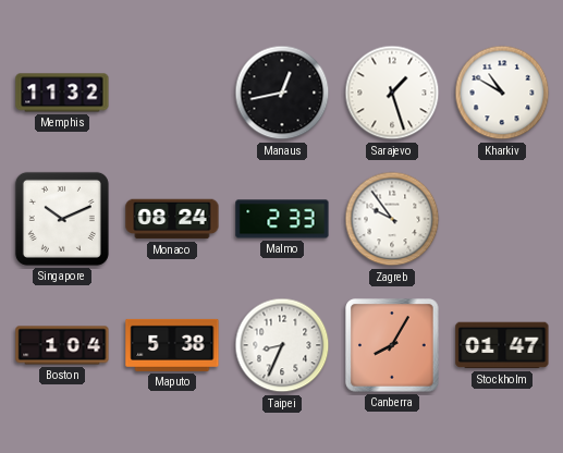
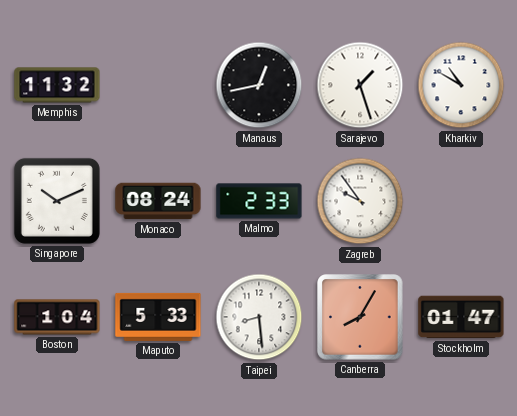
Maputo: 5:38 -> 5:33
Taipei: 8:34 -> 8:29
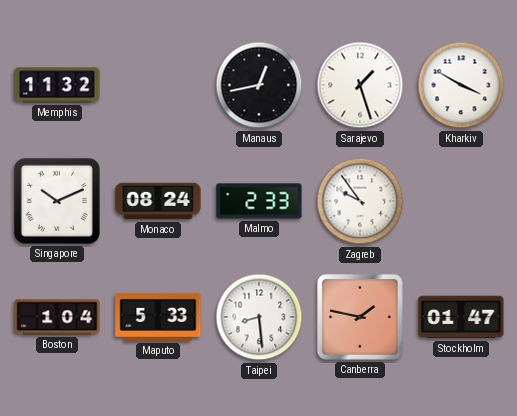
Kharkiv: 10:50 -> 3:50
Canberra: 8:05 -> 1:47
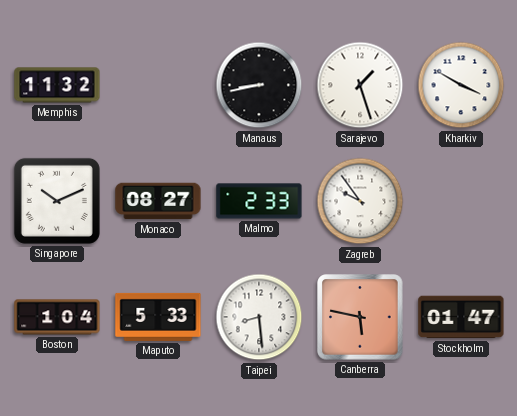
Manaus: 12:43 -> 8:43
Monaco: 08:24 -> 08:27
Canberra: 1:47 -> 5:47
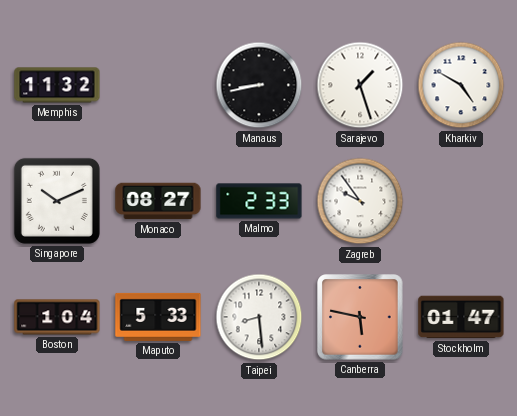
Kharkiv: 3:50 -> 4:50
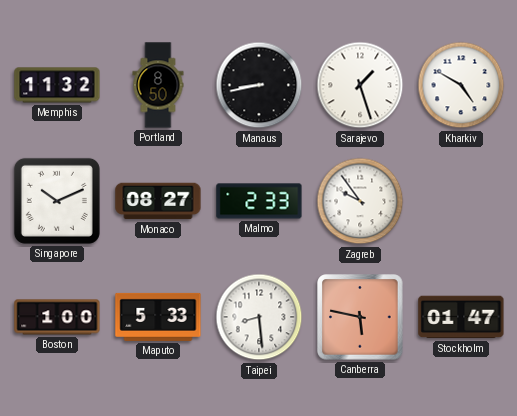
Portland: none -> 8:50
Boston: 1:04 -> 1:00
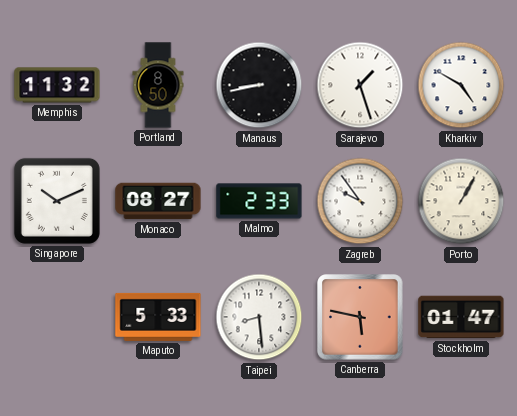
Porto: none -> 1:05
Boston: 1:00 -> none
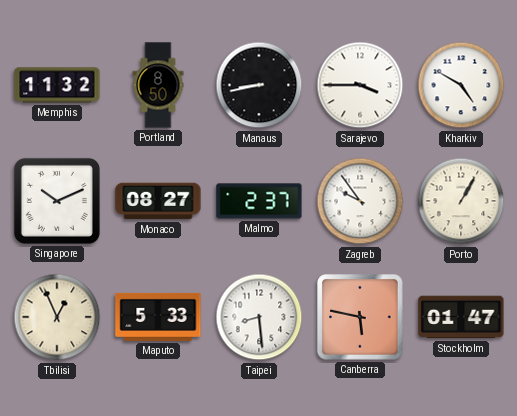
Sarajevo: 1:27 -> 3:45
Malmo: 2:33 -> 2:37
Tbilisi: none -> 12:56
